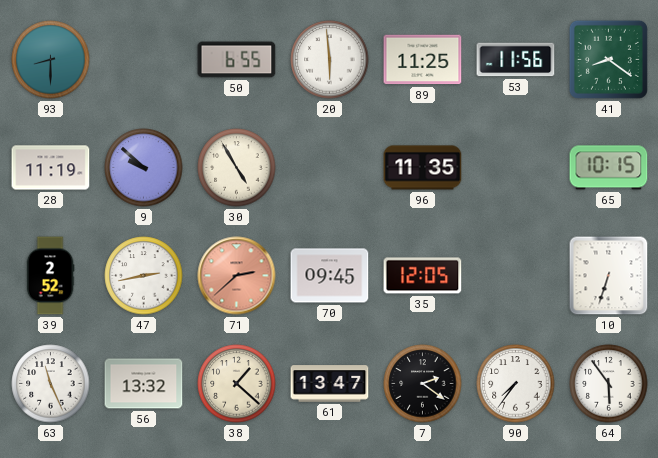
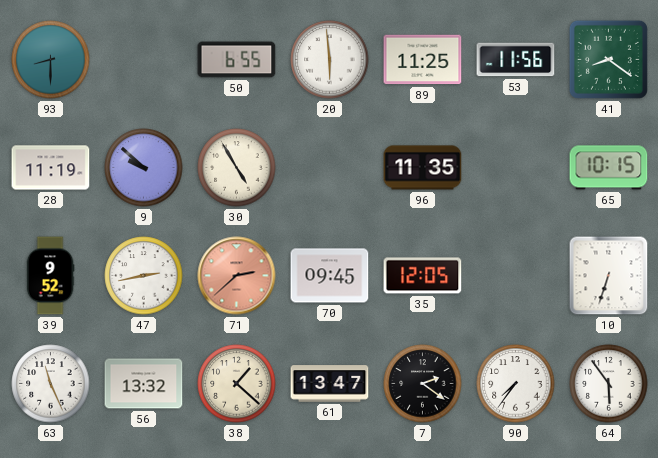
39: 2:52 -> 9:52
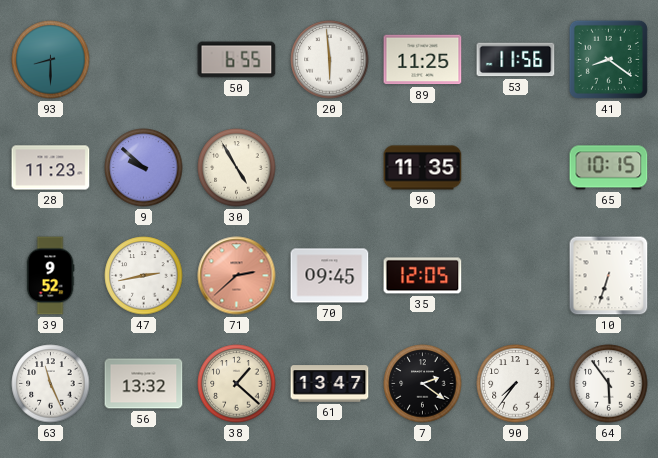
28: 11:19 -> 11:23
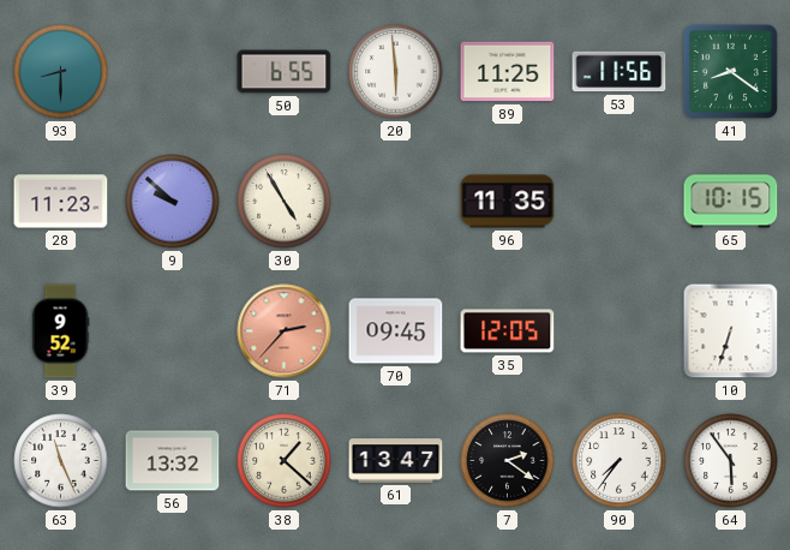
47: 2:43 -> none
71: 2:38 -> 2:37
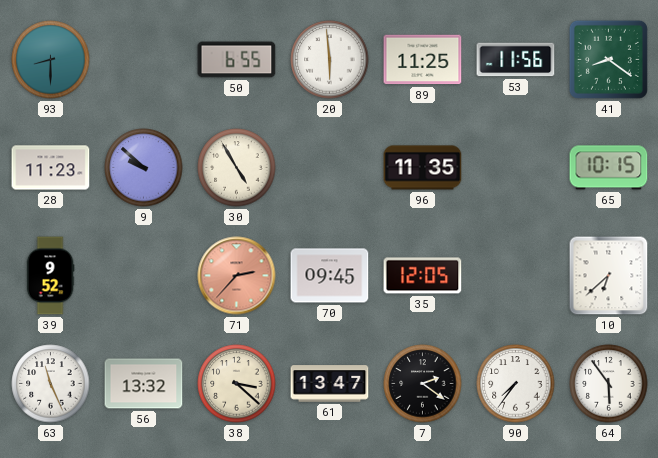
10: 6:33 -> 6:38
38: 1:22 -> 3:22
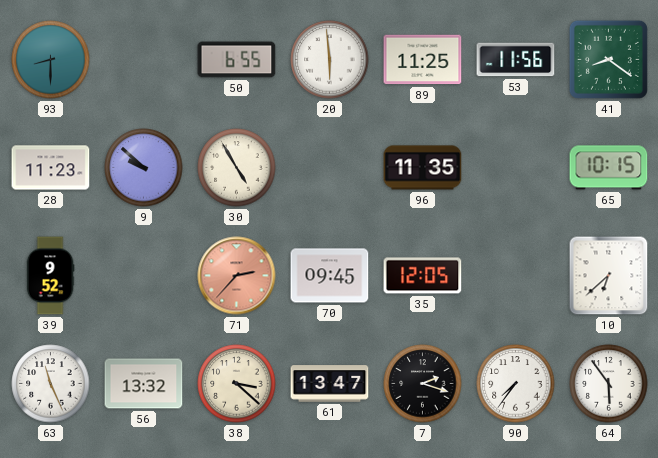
7: 2:21 -> 2:18
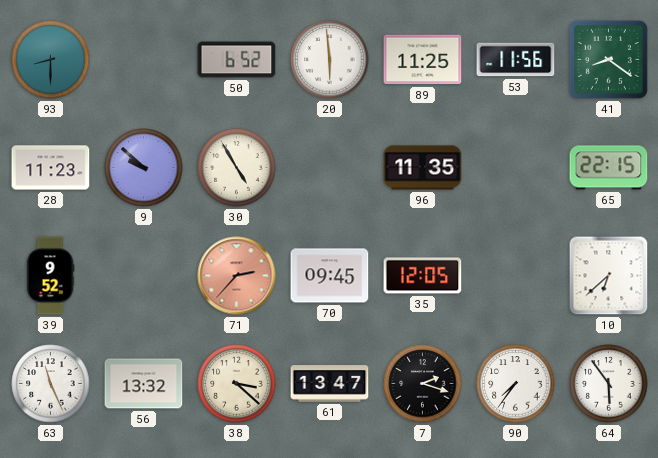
50: 6:55 -> 6:52
65: 10:15 -> 22:15
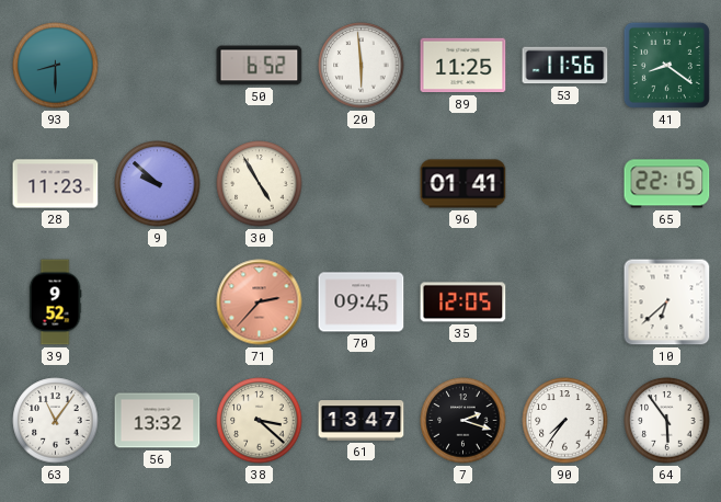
96: 11:35 -> 01:41
63: 11:26 -> 11:06
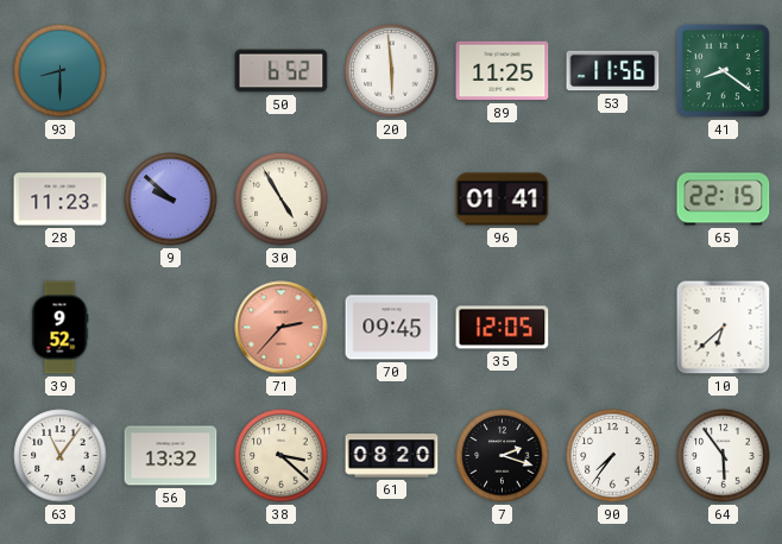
61: 13:47 -> 08:20
